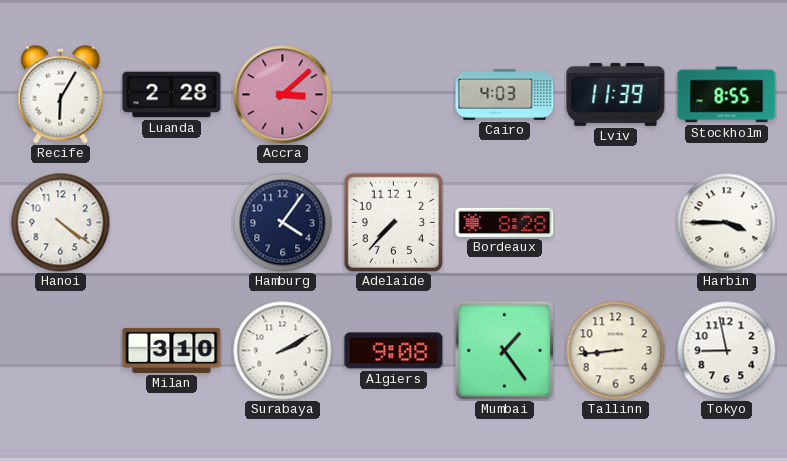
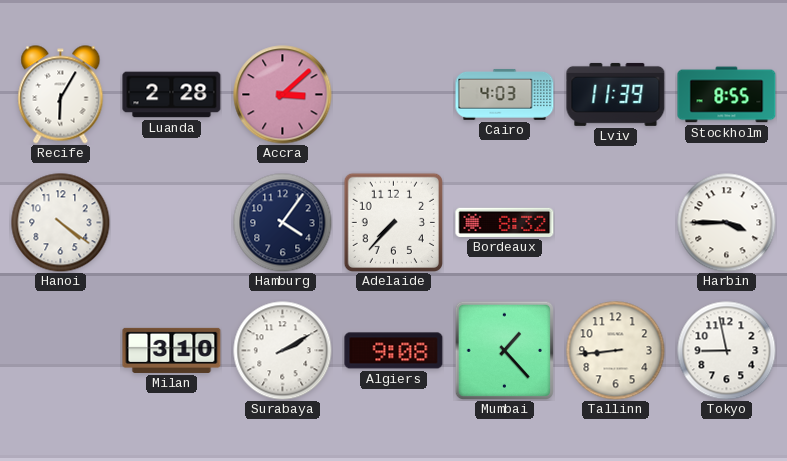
Bordeaux: 8:28 -> 8:32
Mumbai: 1:24 -> 1:23
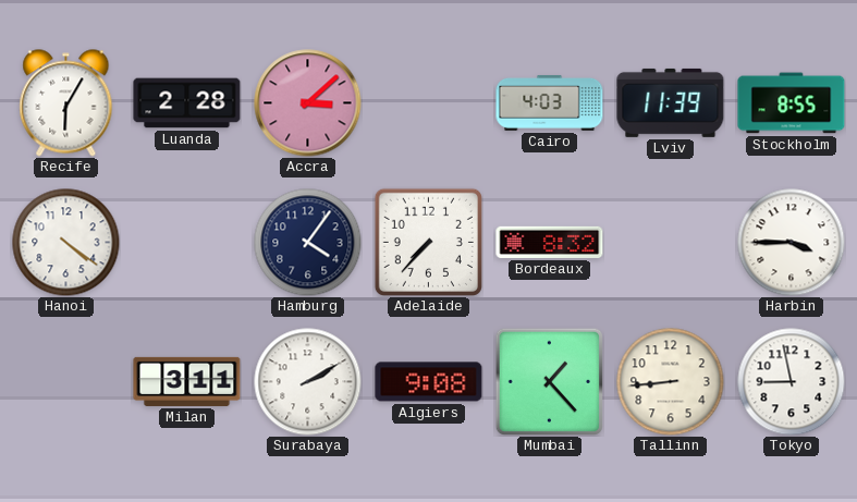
Milan: 3:10 -> 3:11
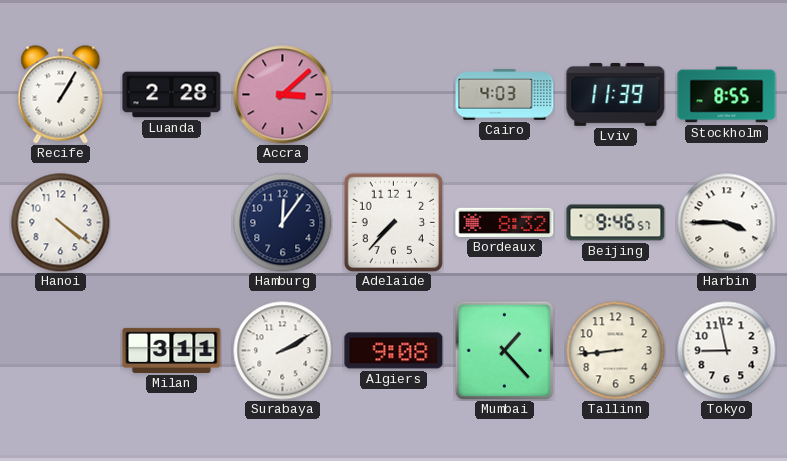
Recife: 6:05 -> 1:05
Hamburg: 4:06 -> 12:06
Beijing: none -> 9:46
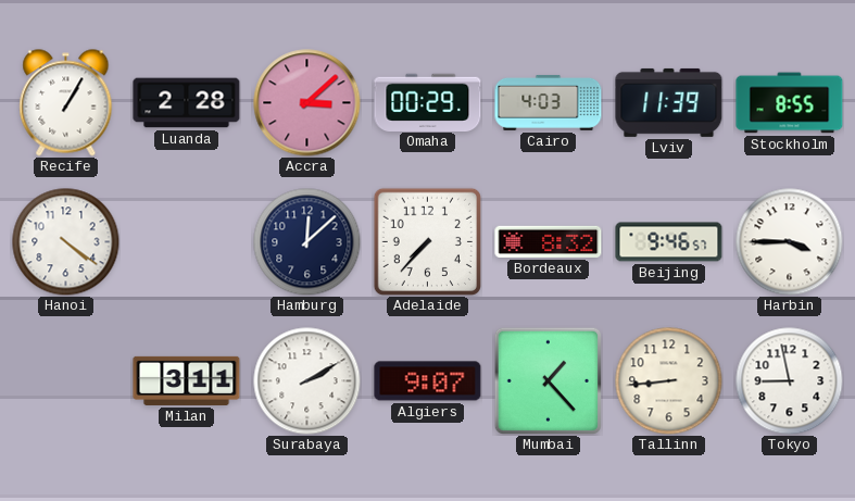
Omaha: none -> 00:29
Hamburg: 12:06 -> 12:08
Algiers: 9:08 -> 9:07
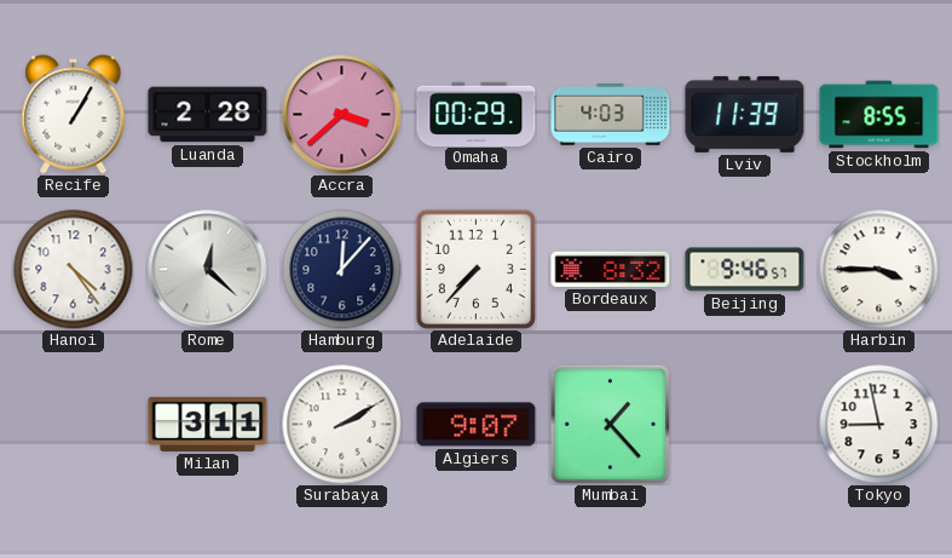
Accra: 3:08 -> 3:38
Hanoi: 4:21 -> 4:24
Rome: none -> 12:22
Hamburg: 12:08 -> 12:07
Tallinn: 8:44 -> none
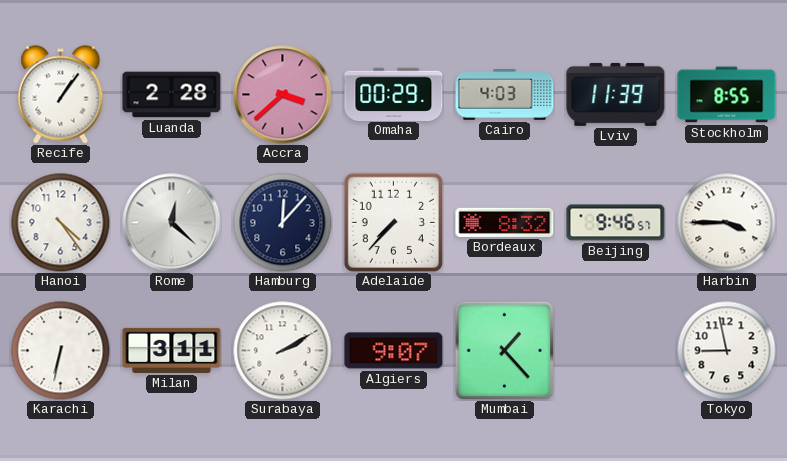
Recife: 1:05 -> 1:06
Karachi: none -> 6:32
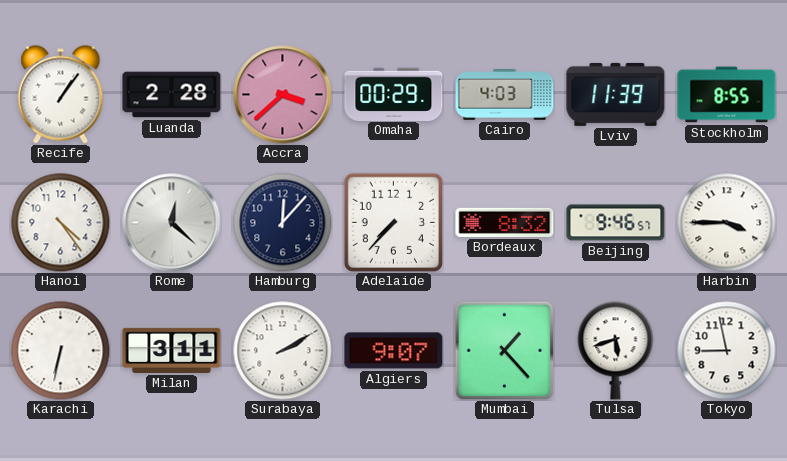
Tulsa: none -> 5:42
